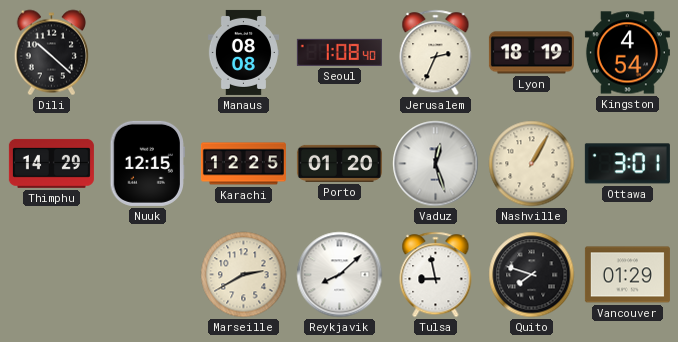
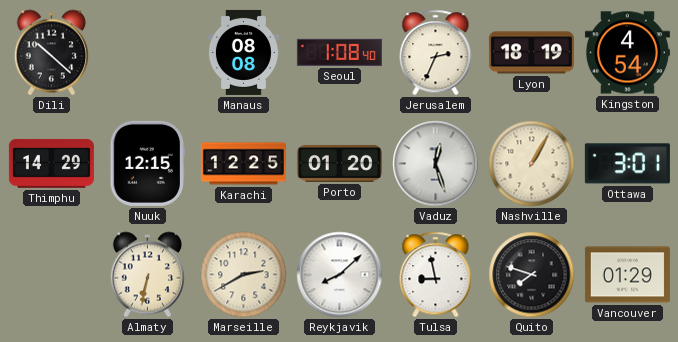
Almaty: none -> 6:32
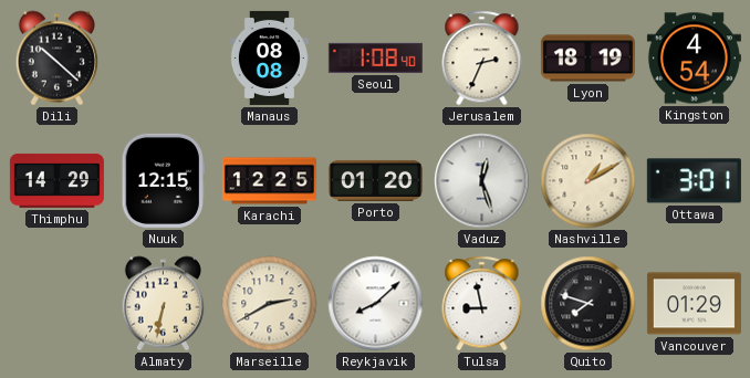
Nashville: 1:05 -> 1:10
